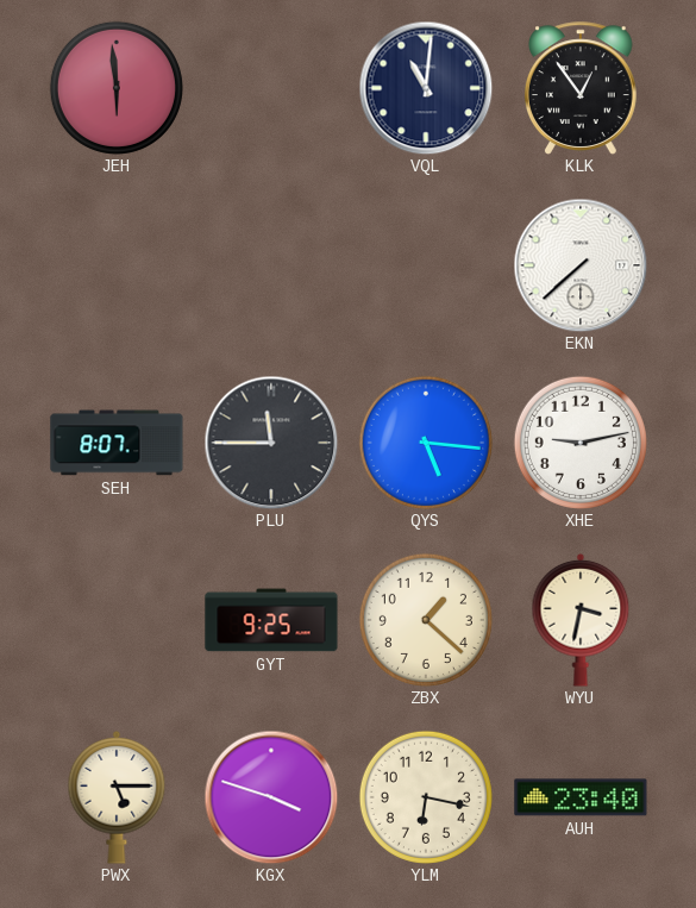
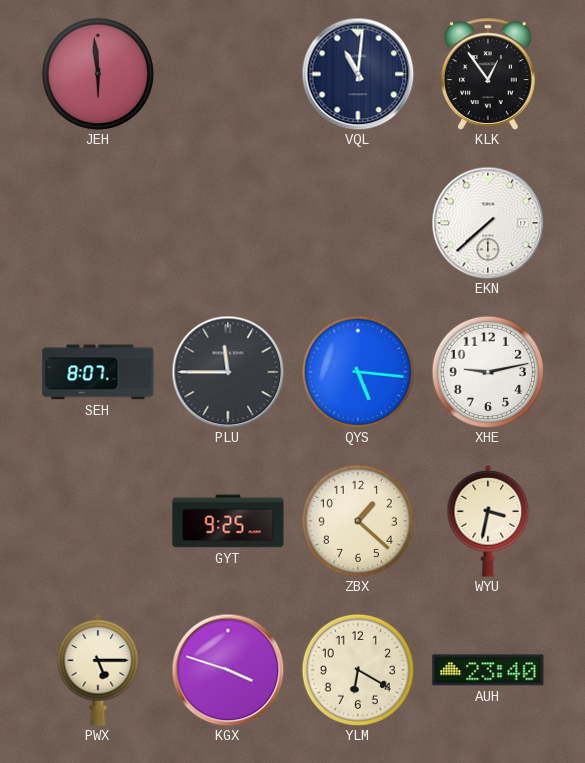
YLM: 6:17 -> 6:20
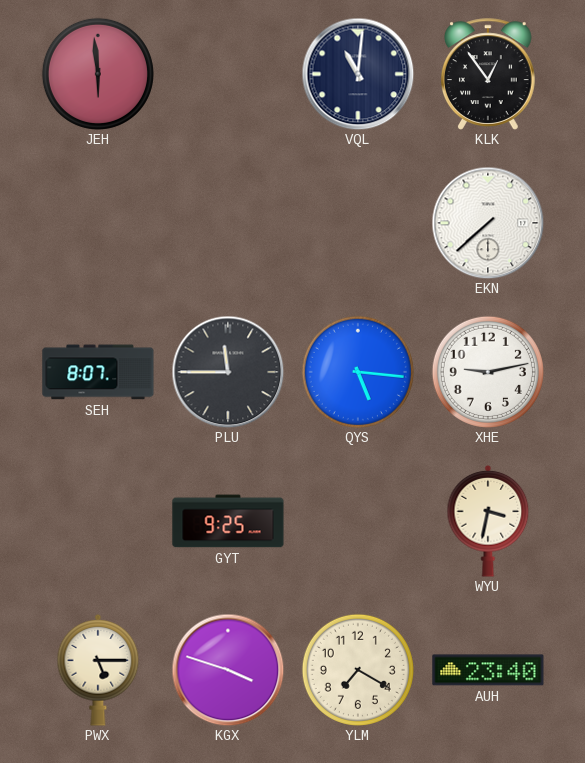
ZBX: 1:22 -> none
YLM: 6:20 -> 7:20
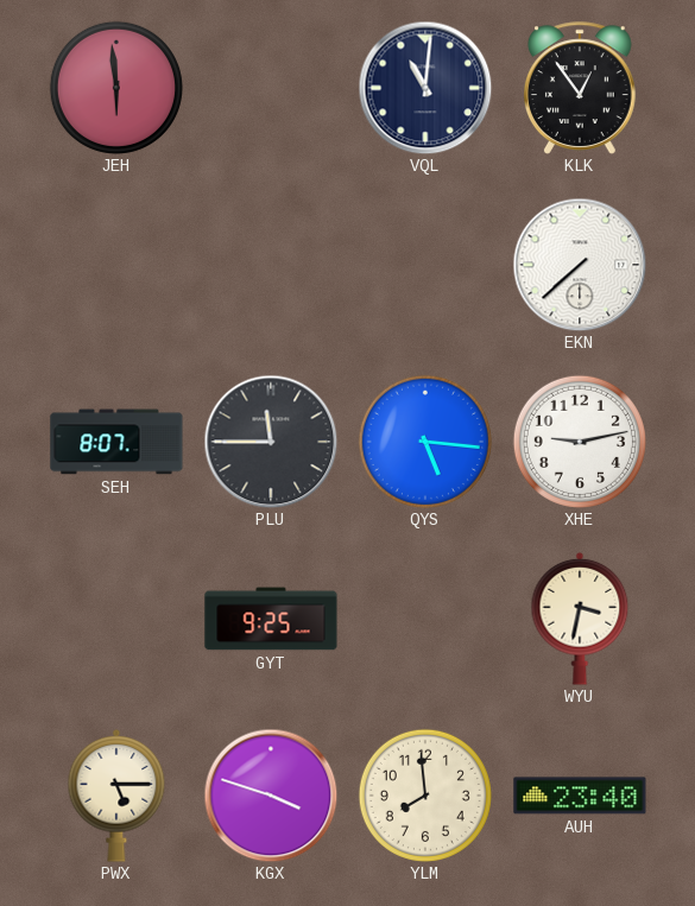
YLM: 7:20 -> 7:59
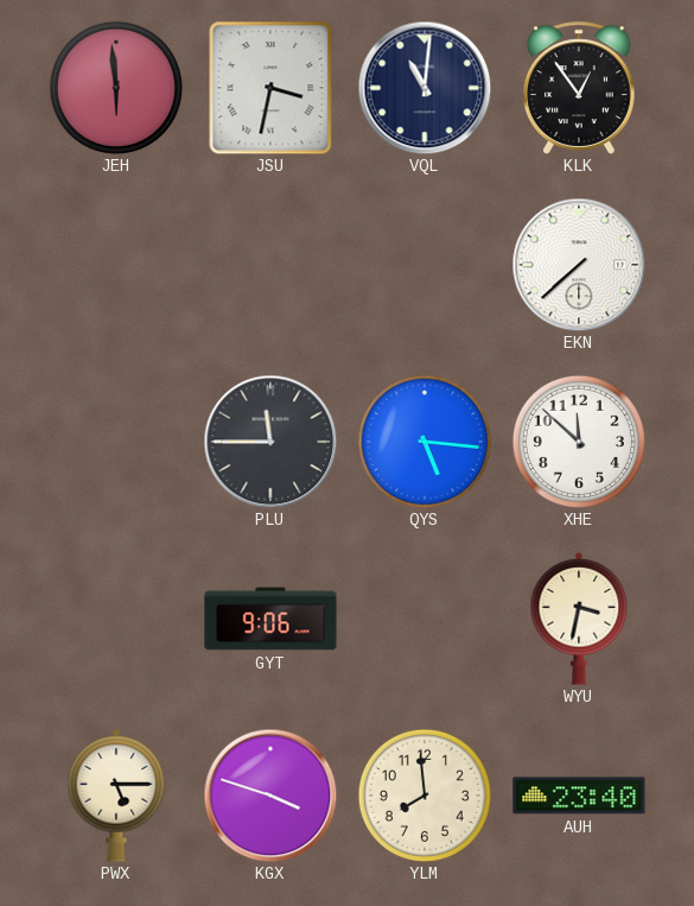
JSU: none -> 3:32
SEH: 8:07 -> none
XHE: 9:13 -> 11:52
GYT: 9:25 -> 9:06
